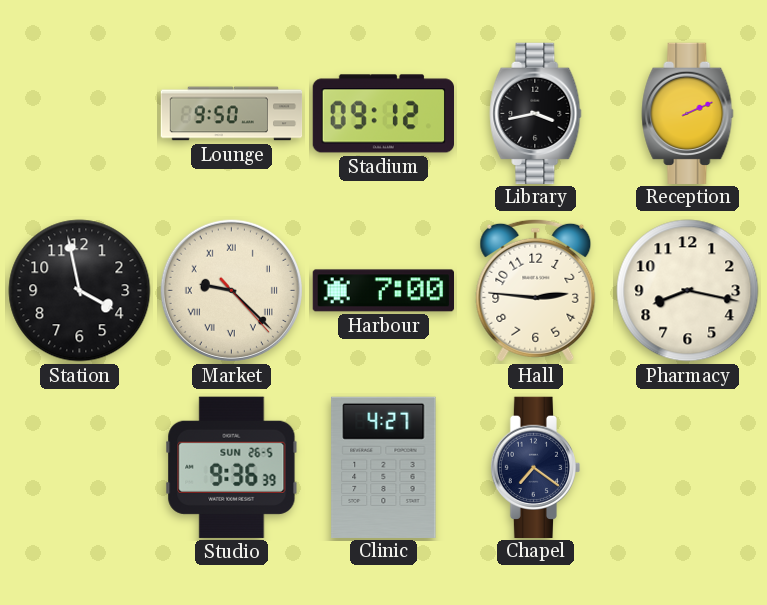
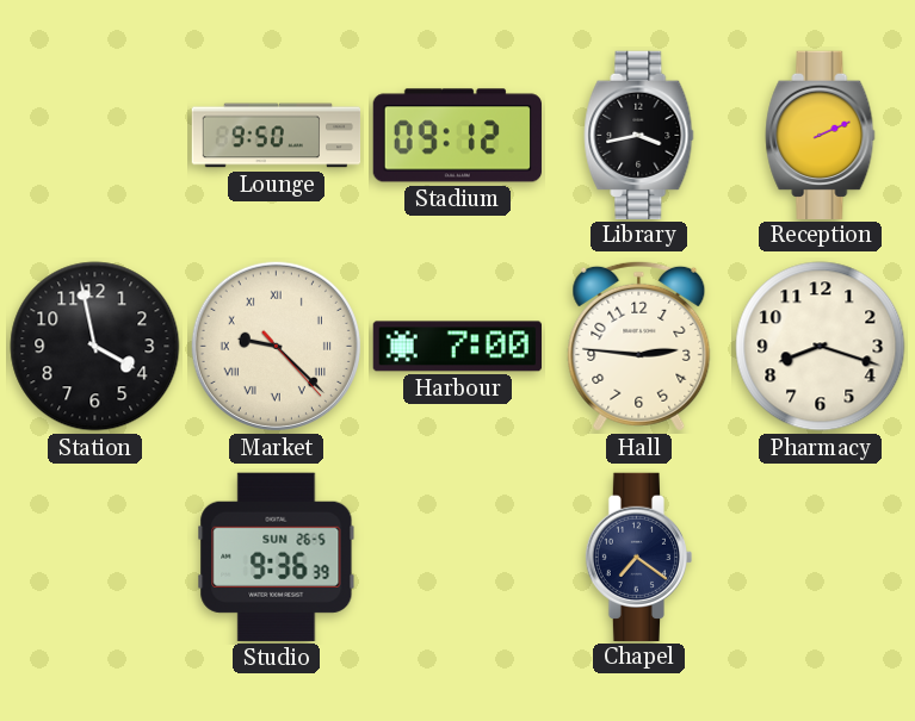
Pharmacy: 8:17 -> 8:18
Clinic: 4:27 -> none
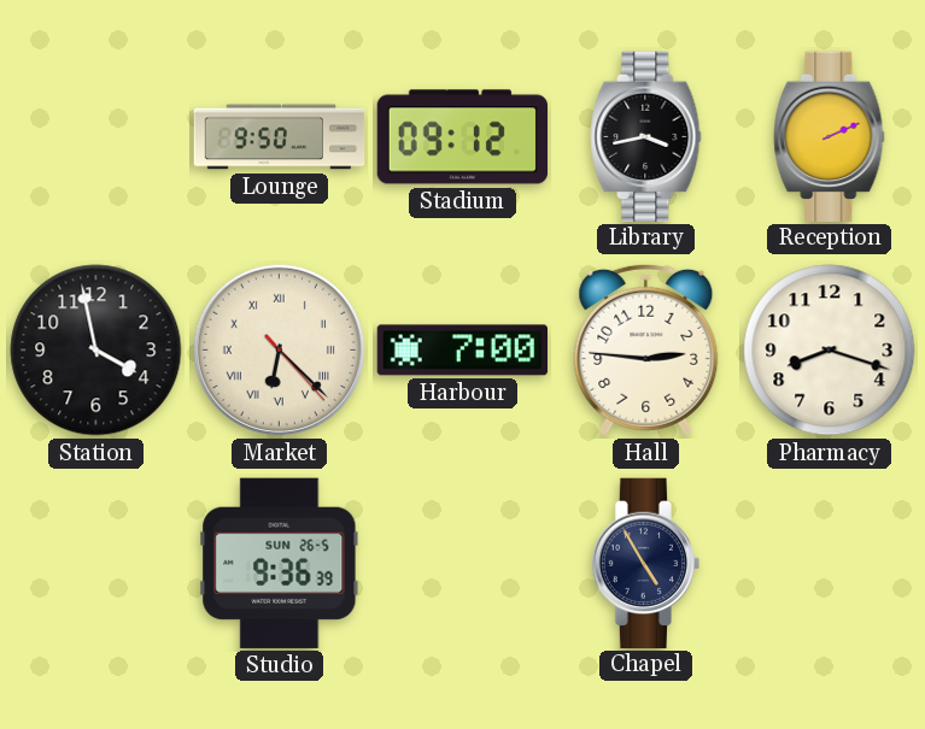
Market: 9:22 -> 6:22
Chapel: 7:21 -> 4:55
